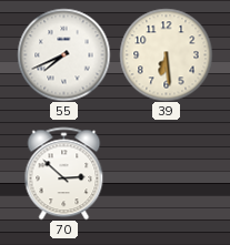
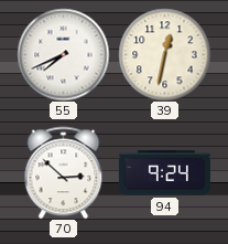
39: 6:29 -> 12:32
94: none -> 9:24
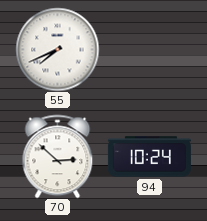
39: 12:32 -> none
94: 9:24 -> 10:24
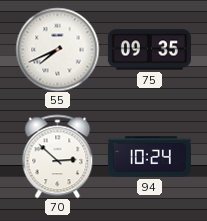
75: none -> 09:35
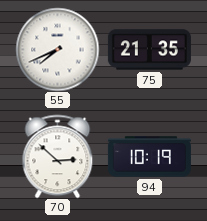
75: 09:35 -> 21:35
94: 10:24 -> 10:19
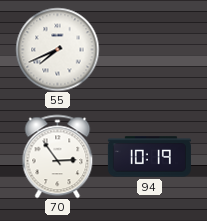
75: 21:35 -> none
70: 2:52 -> 2:54
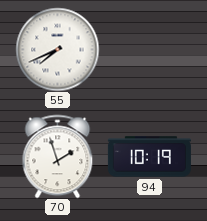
70: 2:54 -> 1:57
